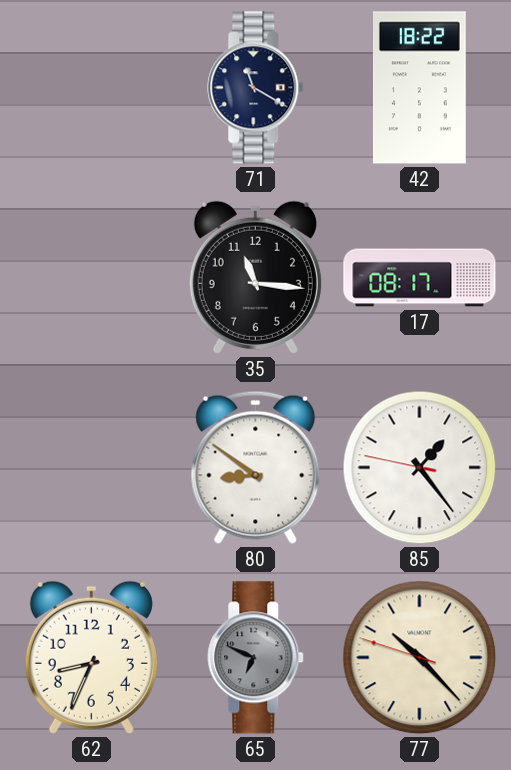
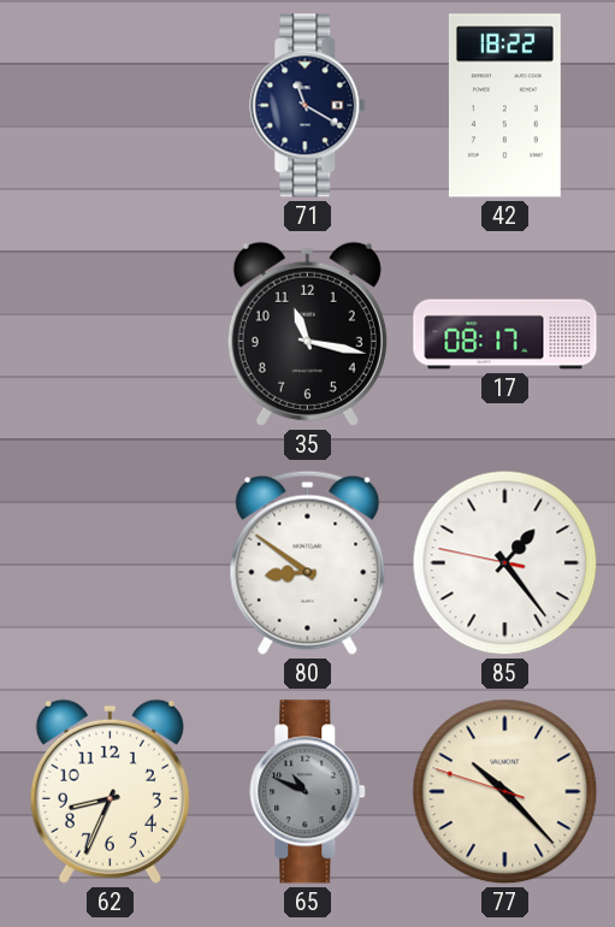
35: 11:16 -> 11:17
65: 6:49 -> 10:49
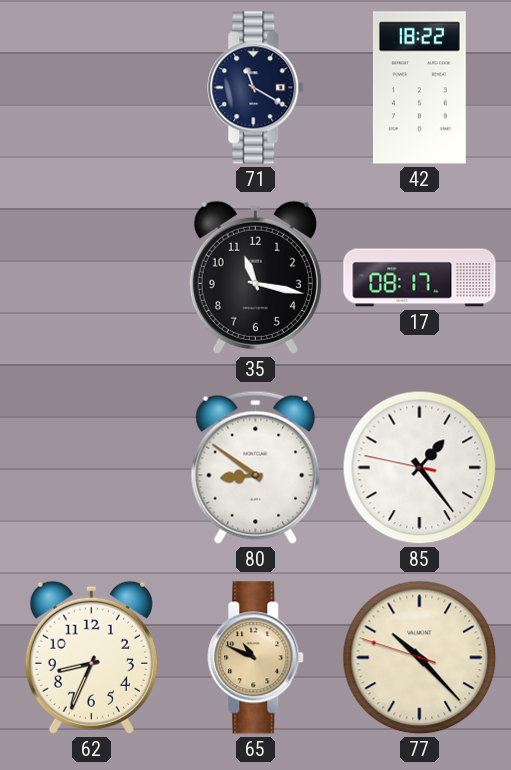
65 dial: grey -> champagne
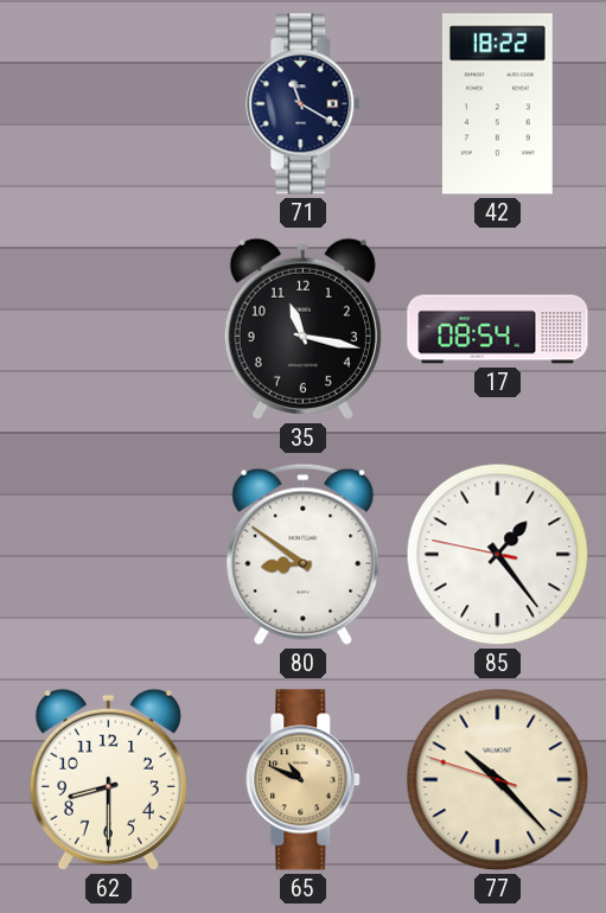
17: 08:17 -> 08:54
62: 8:34 -> 8:30
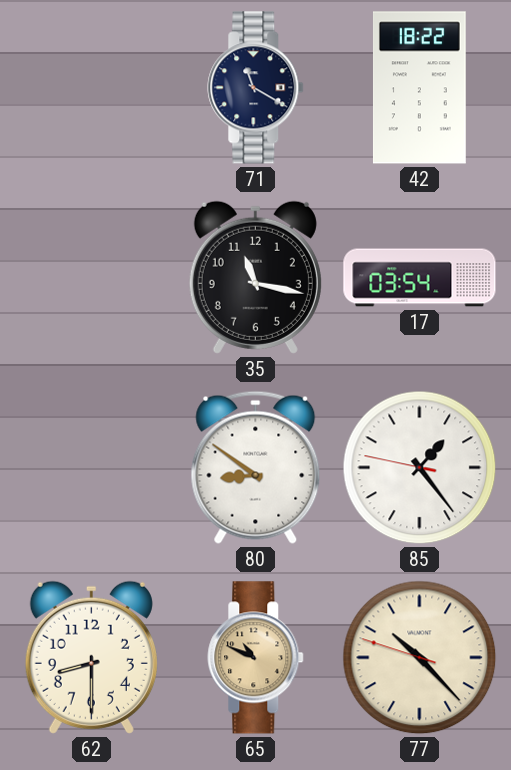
17: 08:54 -> 03:54
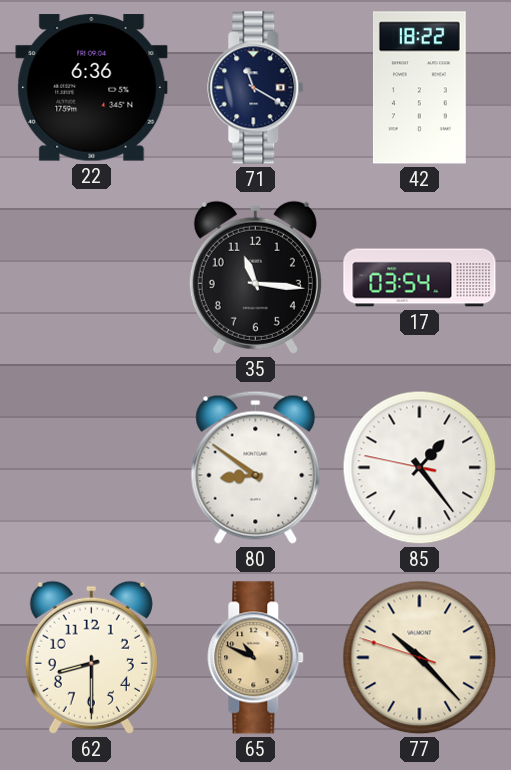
22: none -> 6:36
35: 11:17 -> 11:16
